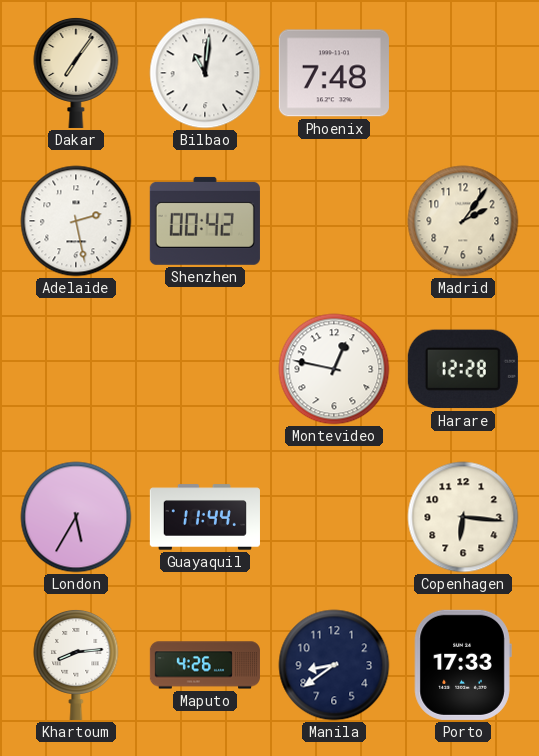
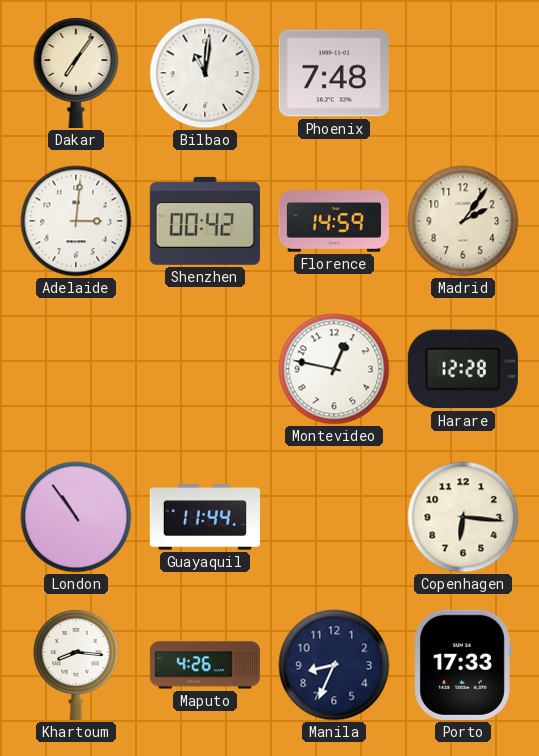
Adelaide: 2:28 -> 3:01
Florence: none -> 14:59
London: 5:35 -> 10:54
Khartoum: 8:14 -> 8:16
Manila: 8:39 -> 8:34
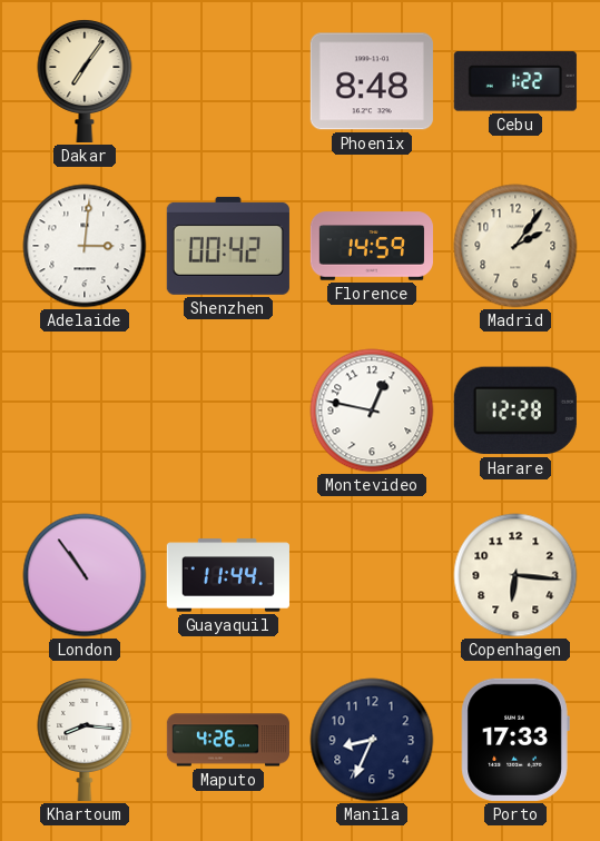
Bilbao: 11:01 -> none
Phoenix: 7:48 -> 8:48
Cebu: none -> 1:22
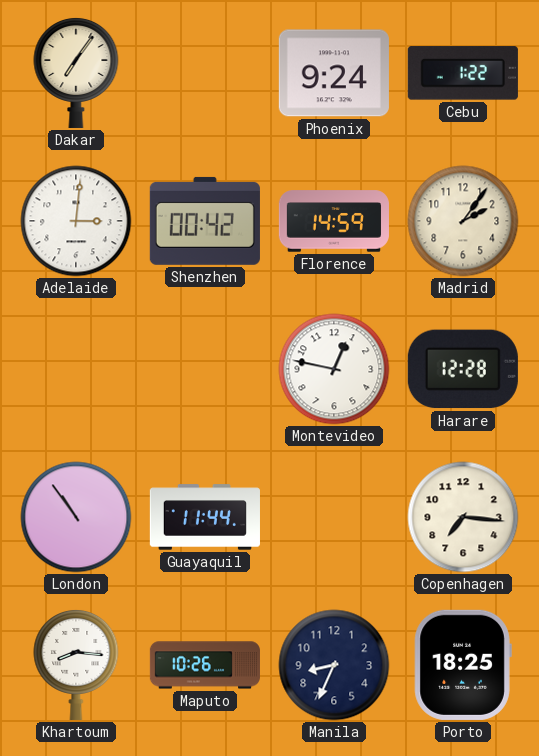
Phoenix: 8:48 -> 9:24
Copenhagen: 6:16 -> 7:16
Maputo: 4:26 -> 10:26
Porto: 17:33 -> 18:25
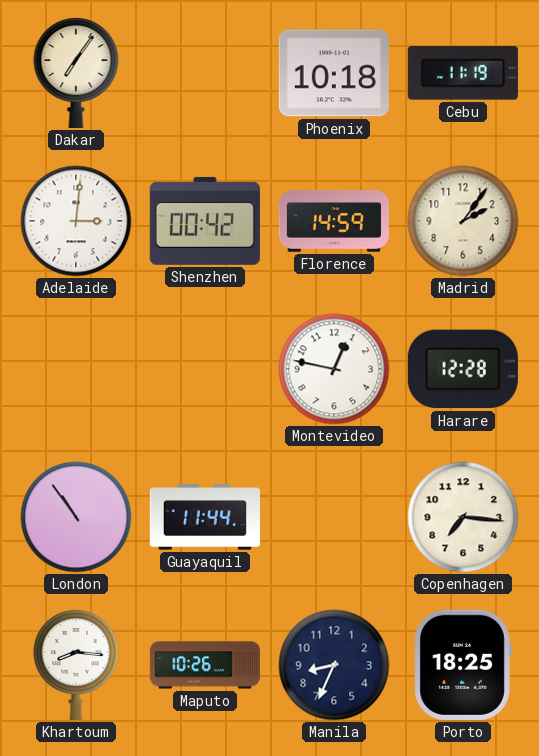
Phoenix: 9:24 -> 10:18
Cebu: 1:22 -> 11:19
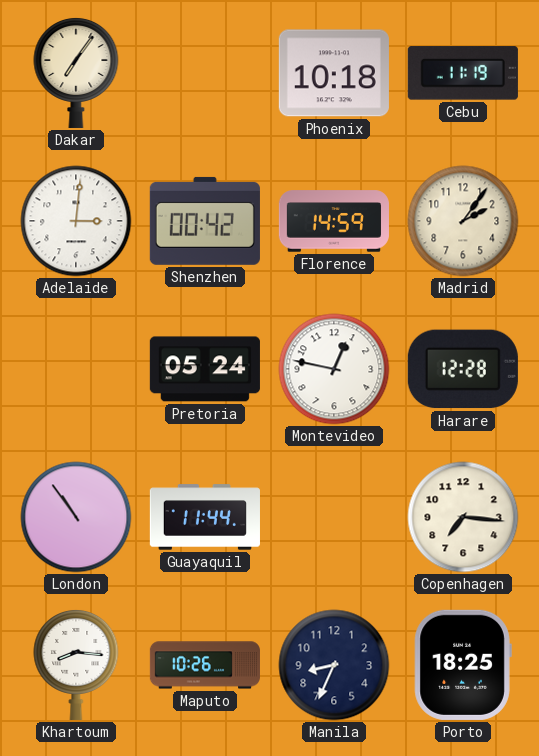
Pretoria: none -> 05:24
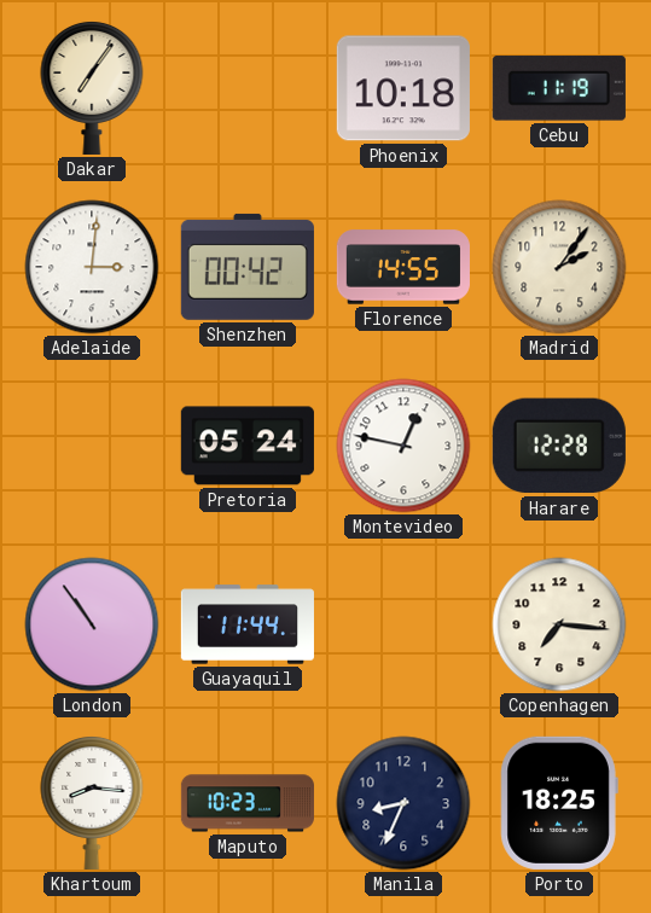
Florence: 14:59 -> 14:55
Maputo: 10:26 -> 10:23
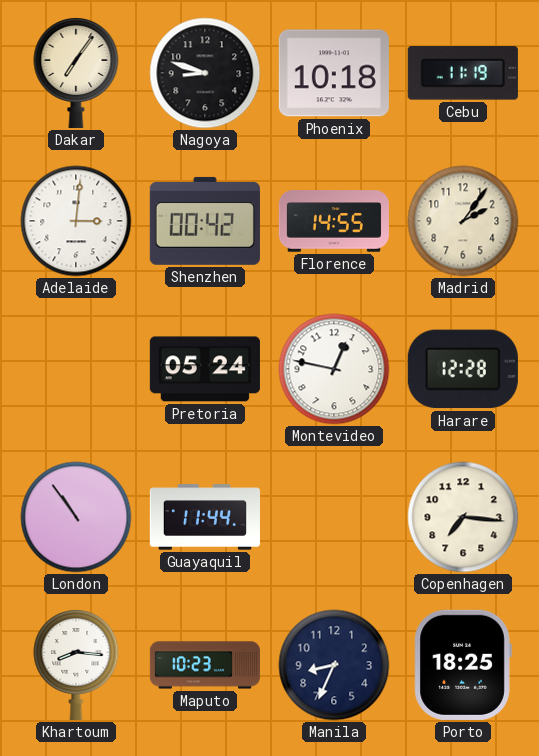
Nagoya: none -> 8:48
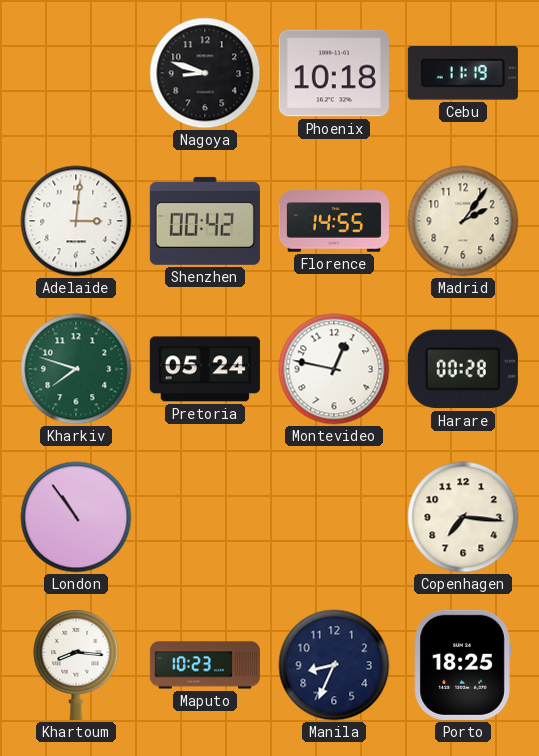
Dakar: 7:06 -> none
Kharkiv: none -> 7:48
Harare: 12:28 -> 00:28
Guayaquil: 11:44 -> none
